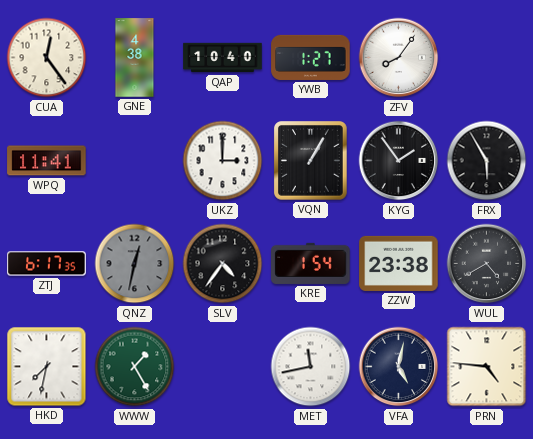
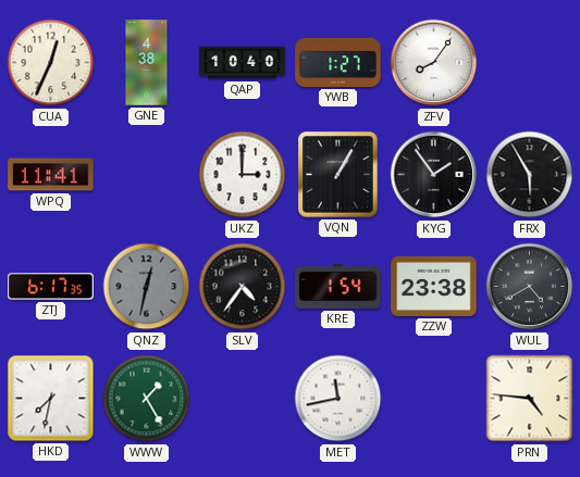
CUA: 12:24 -> 12:34
VFA: 5:02 -> none
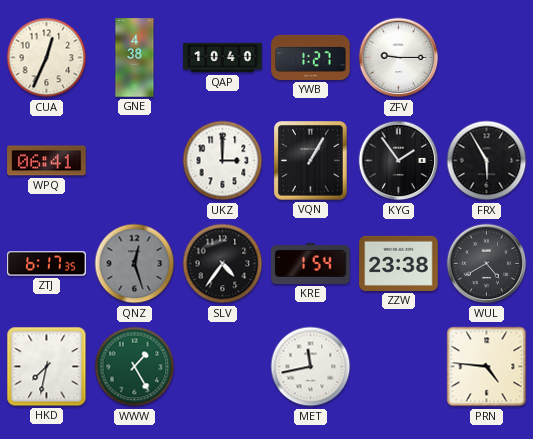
ZFV: 8:06 -> 9:15
WPQ: 11:41 -> 06:41
QNZ: 12:32 -> 12:27
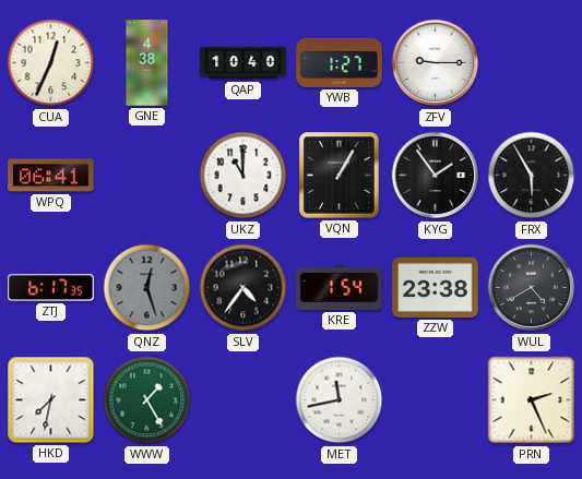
UKZ: 3:00 -> 11:00
PRN: 4:46 -> 2:26
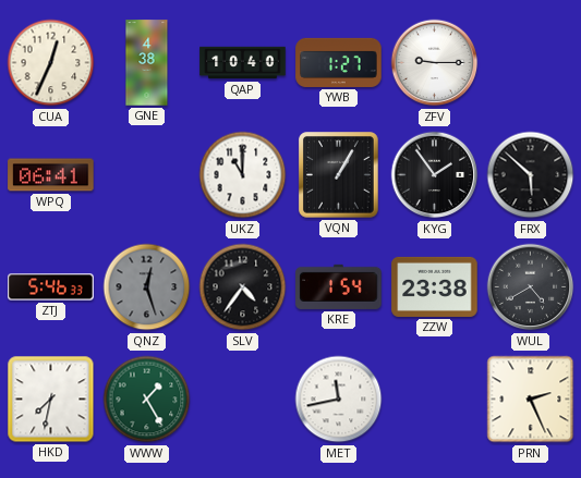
FRX: 5:55 -> 5:52
ZTJ: 6:17 -> 5:46
